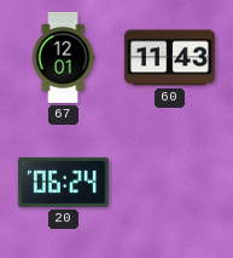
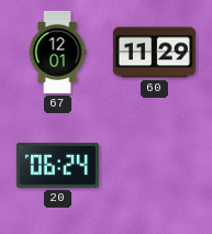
60: 11:43 -> 11:29
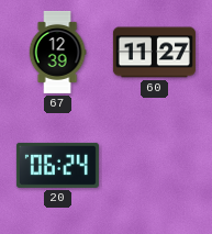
67: 12:01 -> 12:39
60: 11:29 -> 11:27
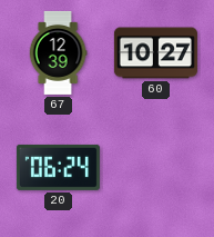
60: 11:27 -> 10:27
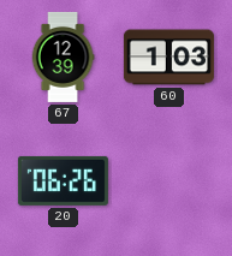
60: 10:27 -> 1:03
20: 06:24 -> 06:26
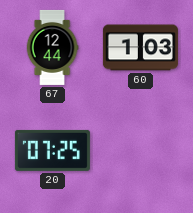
67: 12:39 -> 12:44
20: 06:26 -> 07:25
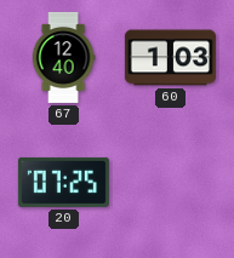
67: 12:44 -> 12:40
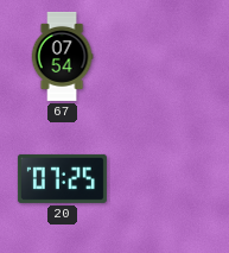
67: 12:40 -> 07:54
60: 1:03 -> none
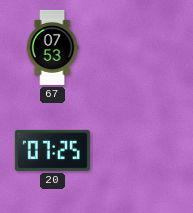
67: 07:54 -> 07:53
